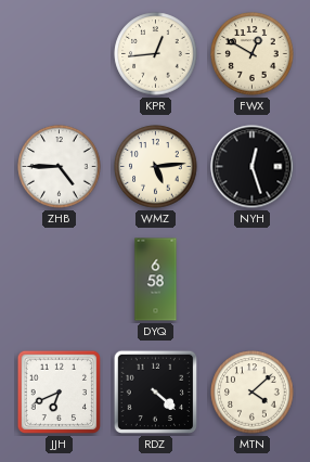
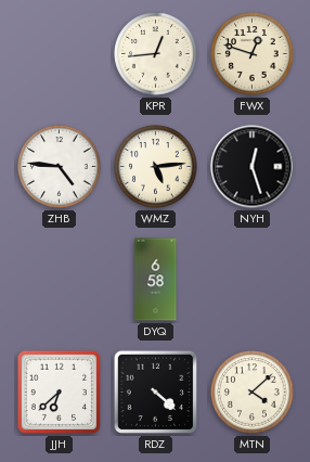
FWX: 12:50 -> 12:48
ZHB: 4:45 -> 4:46
JJH: 6:41 -> 6:38
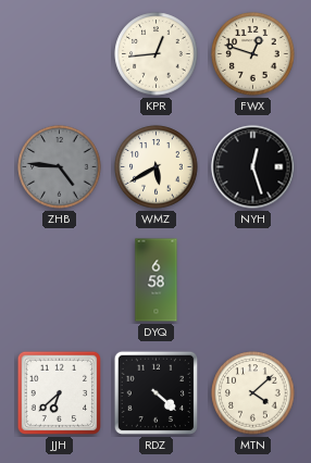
ZHB dial: white -> grey
WMZ: 5:14 -> 5:40
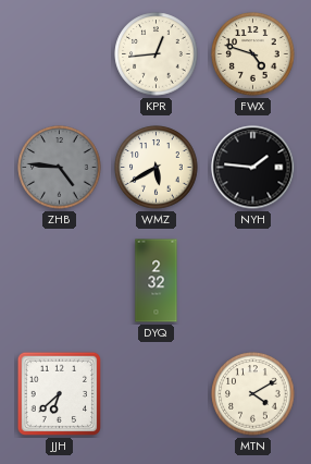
FWX: 12:48 -> 4:48
NYH: 12:27 -> 1:46
DYQ: 6:58 -> 2:32
RDZ: 4:22 -> none
MTN: 4:08 -> 4:10
